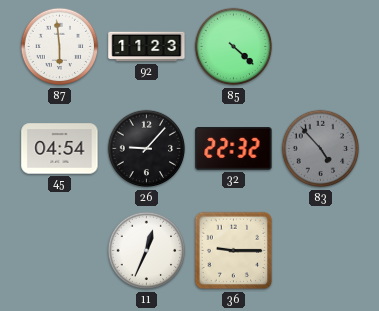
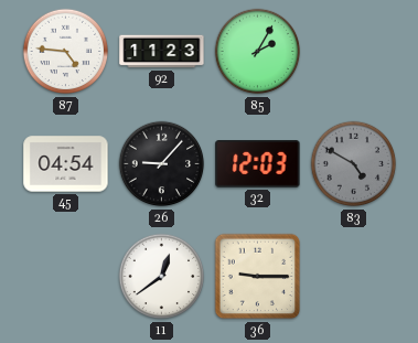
87: 5:59 -> 4:46
85: 4:22 -> 2:05
32: 22:32 -> 12:03
83: 4:53 -> 4:50
11: 12:34 -> 12:39
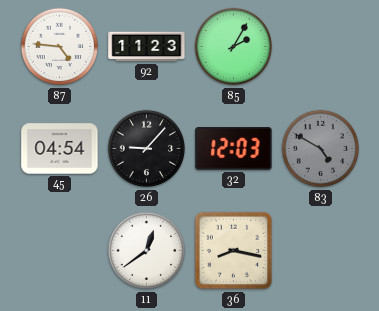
36: 9:15 -> 8:17
